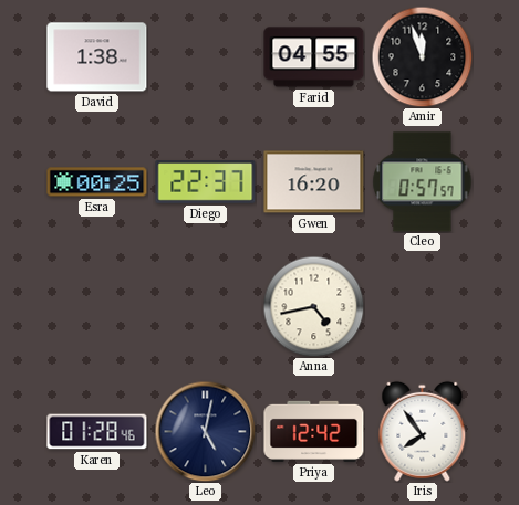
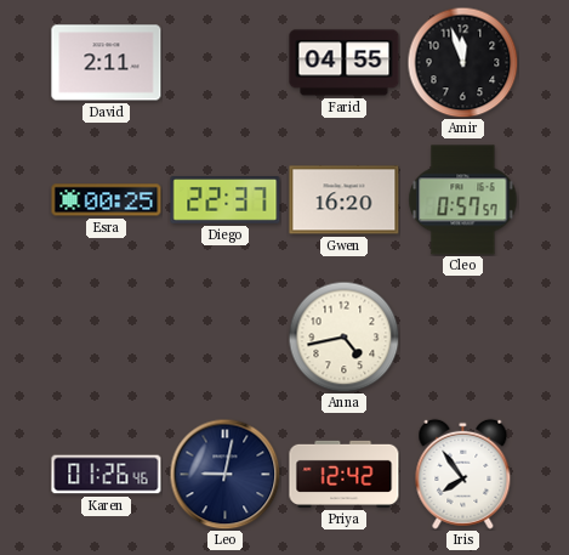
David: 1:38 -> 2:11
Karen: 01:28 -> 01:26
Leo: 5:02 -> 9:02
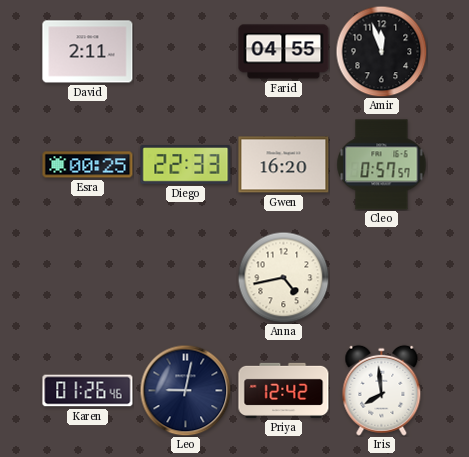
Diego: 22:37 -> 22:33
Iris: 7:54 -> 7:59
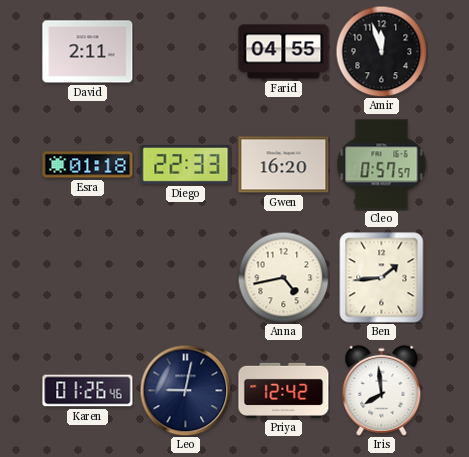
Esra: 00:25 -> 01:18
Ben: none -> 1:44
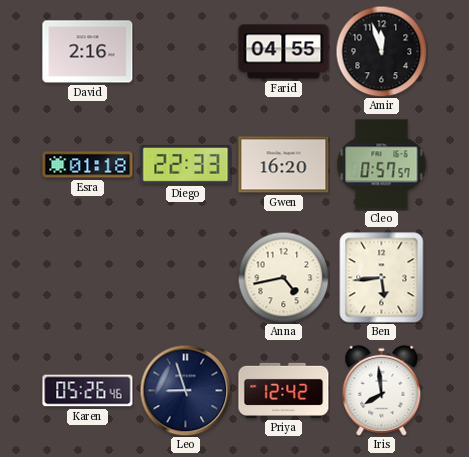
David: 2:11 -> 2:16
Ben: 1:44 -> 5:44
Karen: 01:26 -> 05:26
Leo: 9:02 -> 8:57
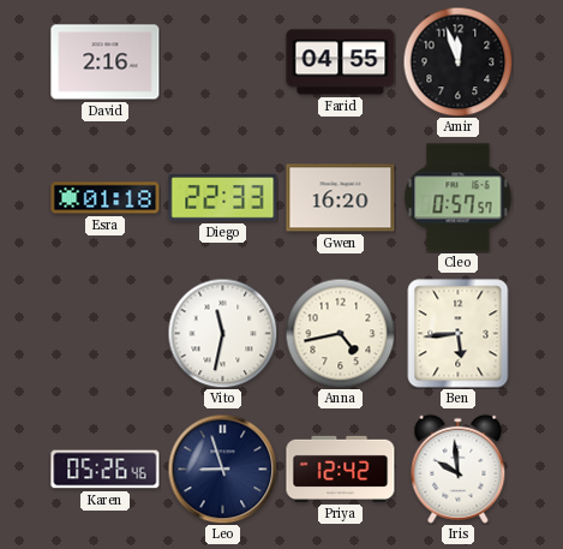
Vito: none -> 11:32
Iris: 7:59 -> 9:59
